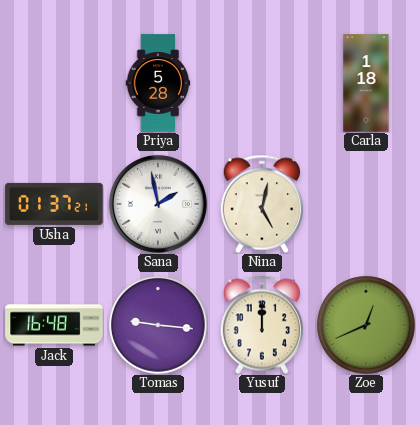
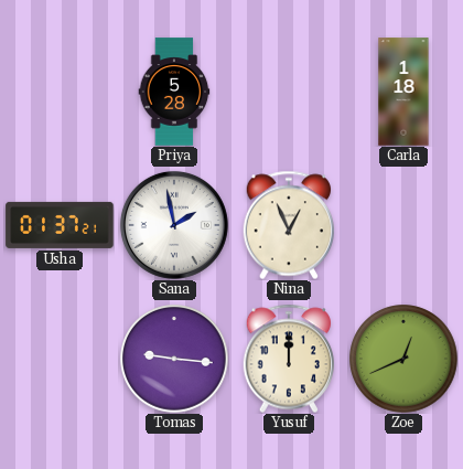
Nina: 5:02 -> 12:56
Jack: 16:48 -> none
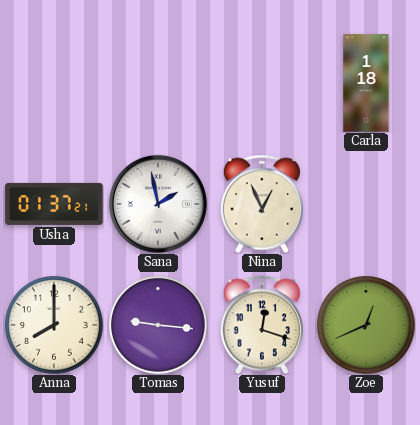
Priya: 5:28 -> none
Anna: none -> 8:00
Yusuf: 12:00 -> 12:18
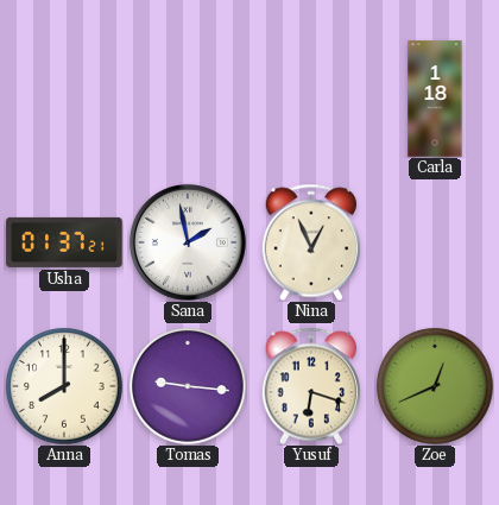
Yusuf: 12:18 -> 6:18
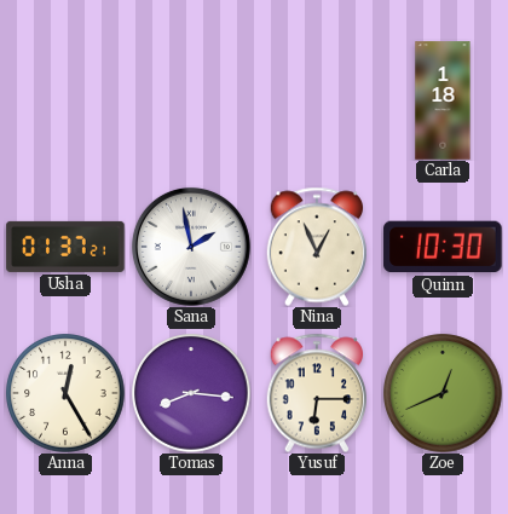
Quinn: none -> 10:30
Anna: 8:00 -> 12:25
Tomas: 9:16 -> 8:16
Yusuf: 6:18 -> 6:15
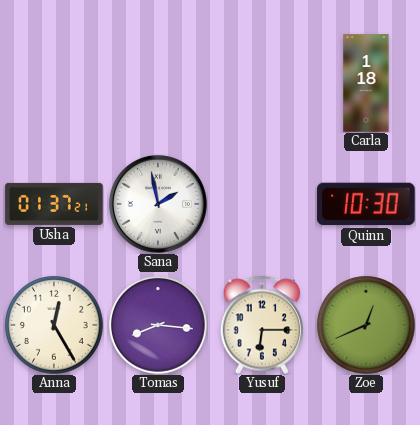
Nina: 12:56 -> none
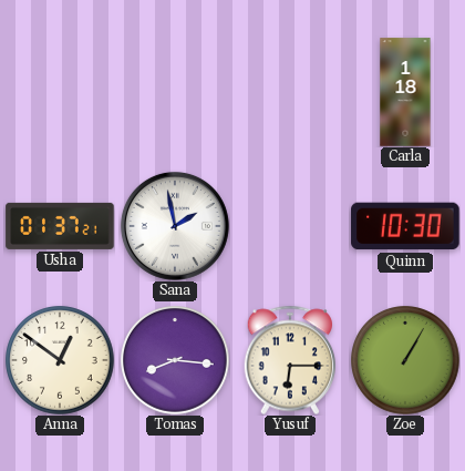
Anna: 12:25 -> 12:51
Zoe: 12:41 -> 1:05
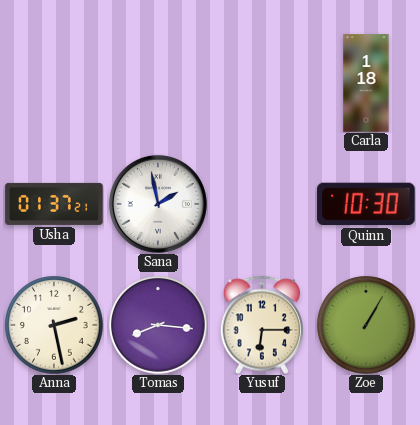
Anna: 12:51 -> 2:28
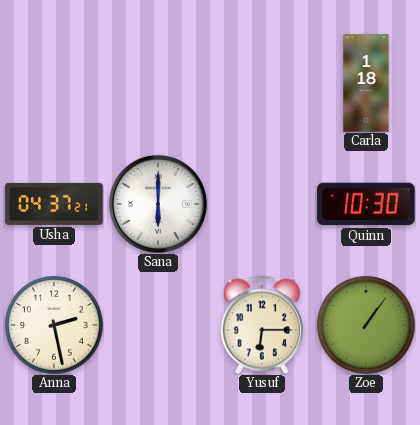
Usha: 01:37 -> 04:37
Sana: 1:58 -> 6:00
Tomas: 8:16 -> none
Zoe: 1:05 -> 1:06
